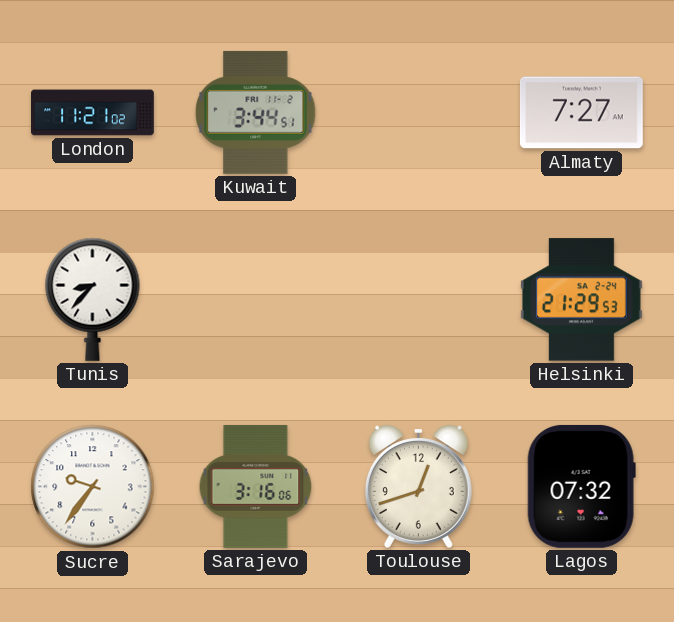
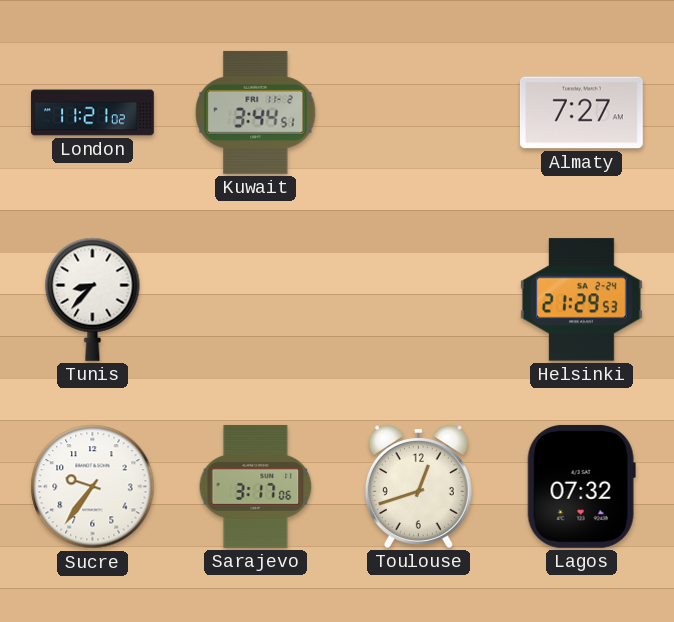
Sarajevo: 3:16 -> 3:17
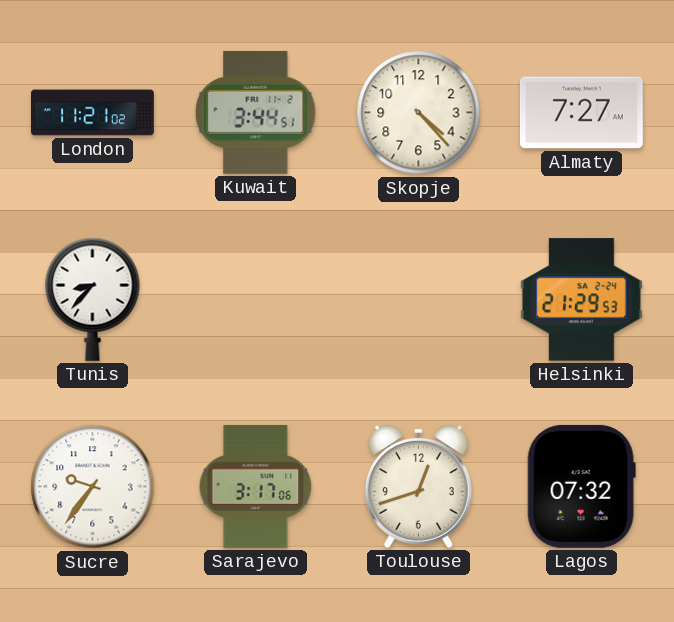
Skopje: none -> 4:23
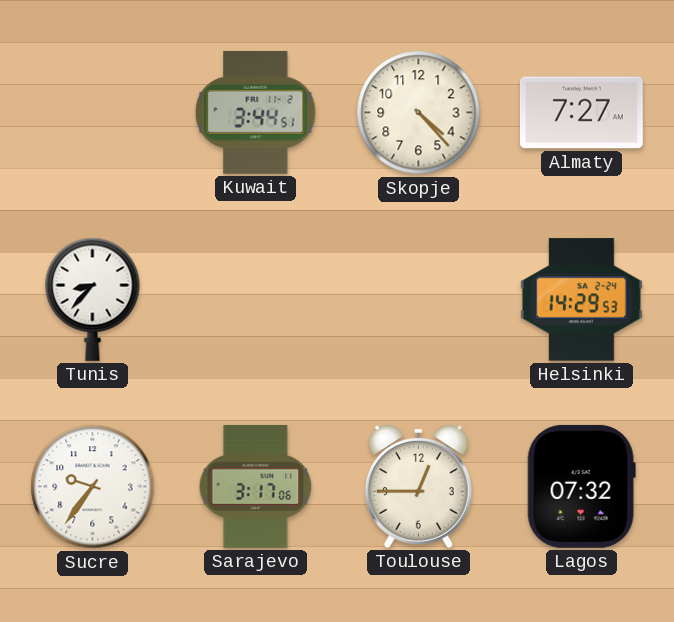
London: 11:21 -> none
Helsinki: 21:29 -> 14:29
Toulouse: 12:42 -> 12:45
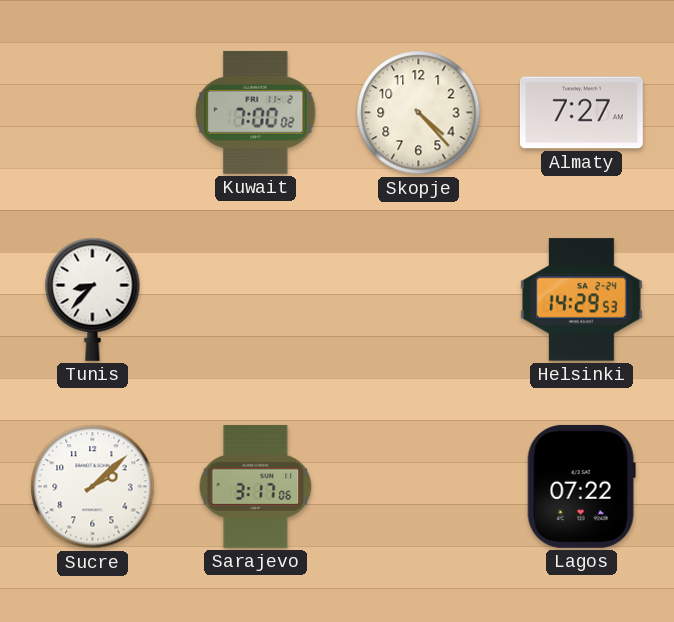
Kuwait: 3:44 -> 7:00
Sucre: 9:36 -> 2:08
Toulouse: 12:45 -> none
Lagos: 07:32 -> 07:22
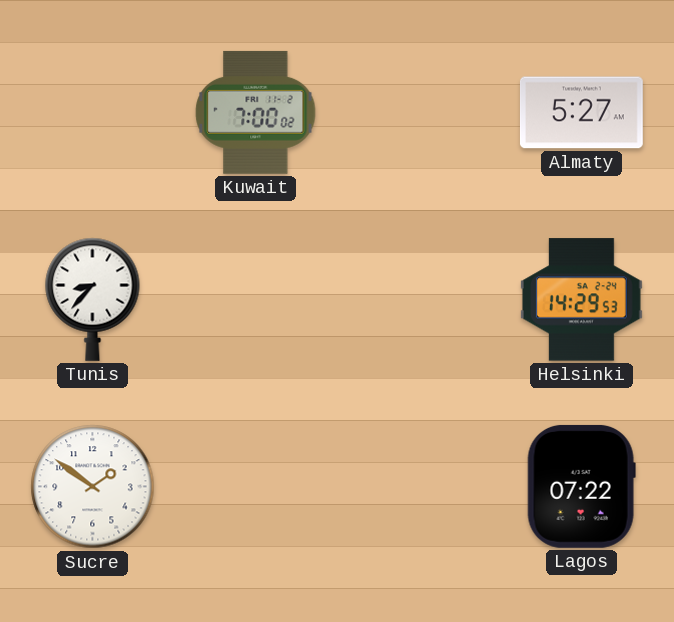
Skopje: 4:23 -> none
Almaty: 7:27 -> 5:27
Sucre: 2:08 -> 1:51
Sarajevo: 3:17 -> none
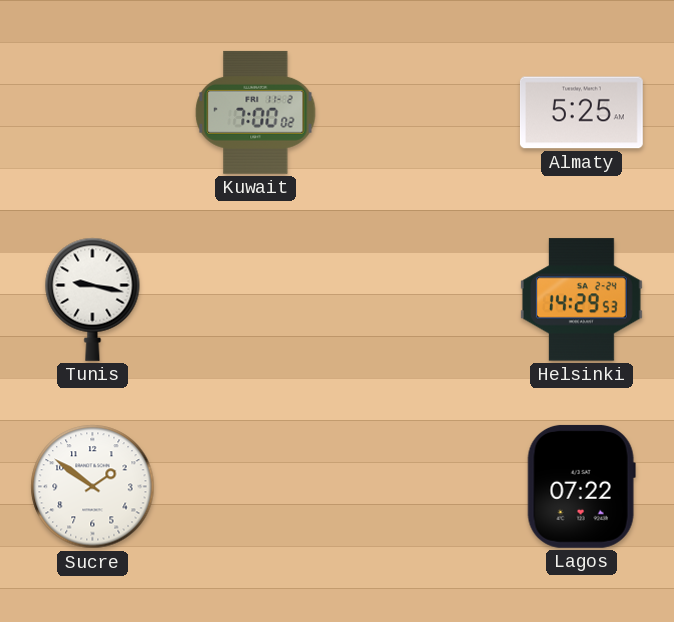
Almaty: 5:27 -> 5:25
Tunis: 8:37 -> 9:17
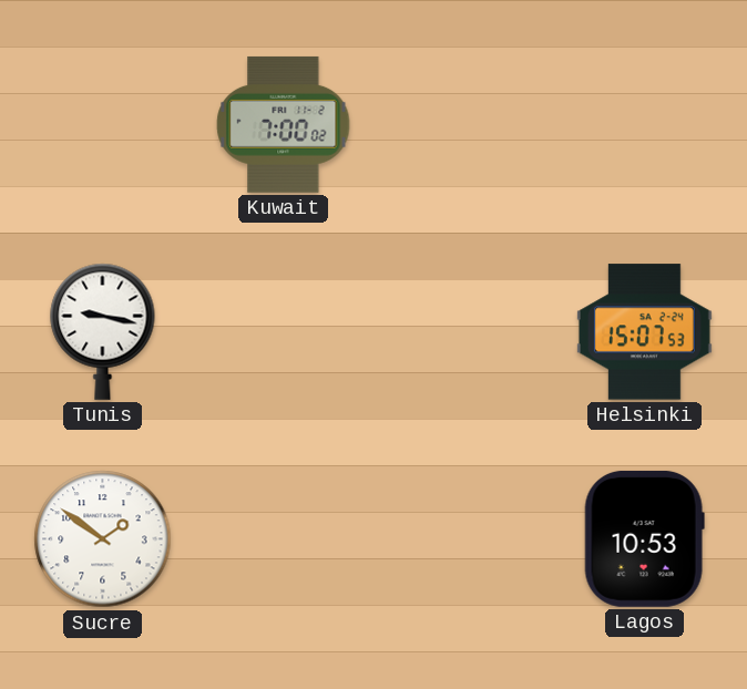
Almaty: 5:25 -> none
Helsinki: 14:29 -> 15:07
Lagos: 07:22 -> 10:53
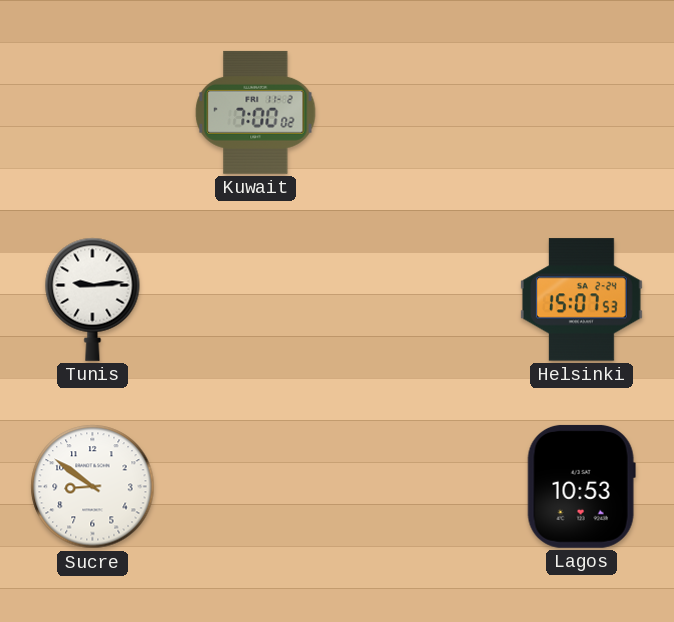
Tunis: 9:17 -> 9:14
Sucre: 1:51 -> 8:51
